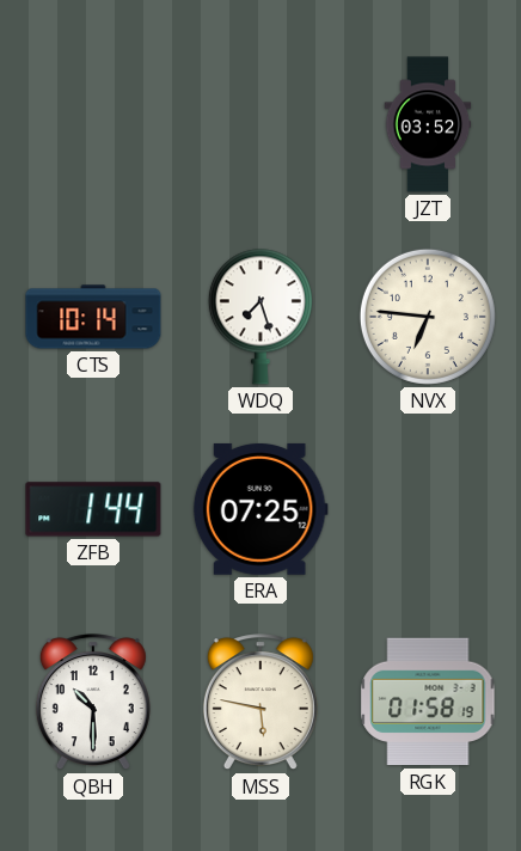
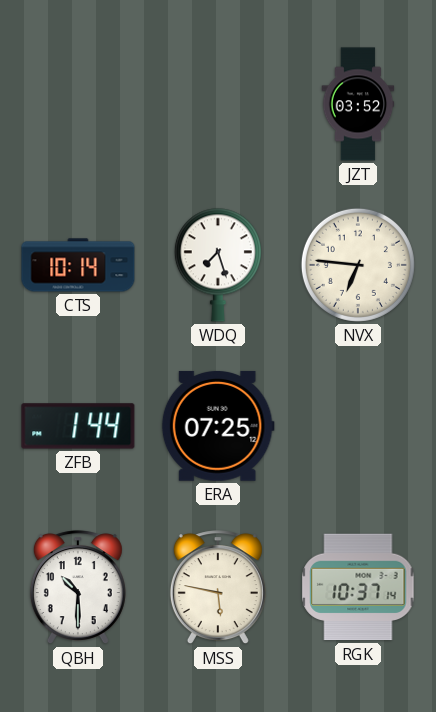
RGK: 01:58 -> 10:37
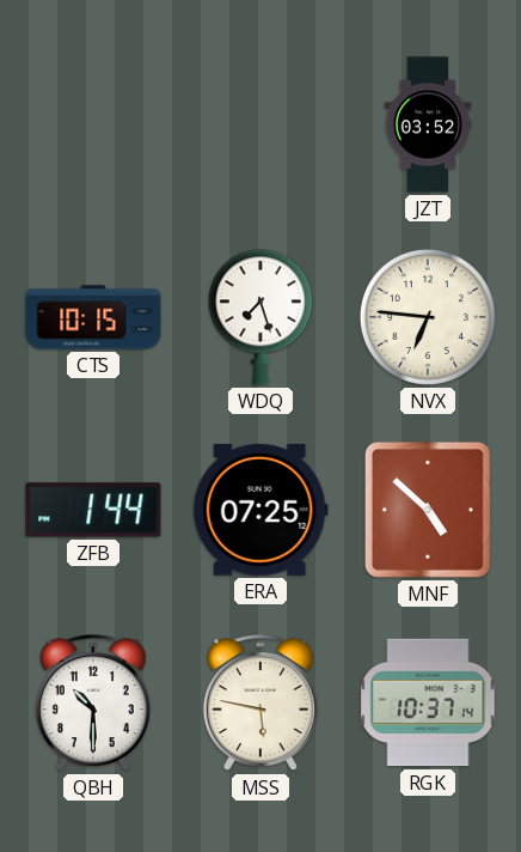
CTS: 10:14 -> 10:15
MNF: none -> 4:52
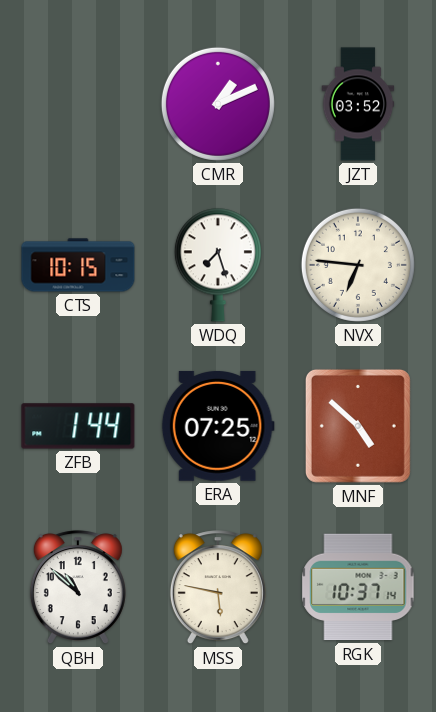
CMR: none -> 1:11
QBH: 10:30 -> 10:52
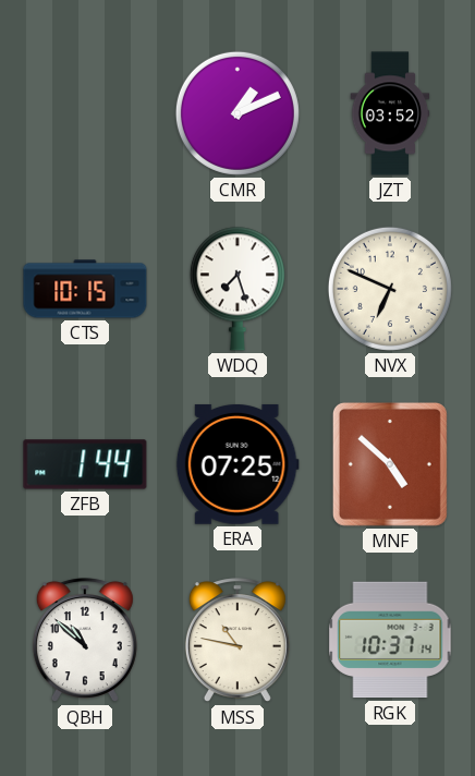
NVX: 6:46 -> 6:49
MSS: 5:47 -> 10:47
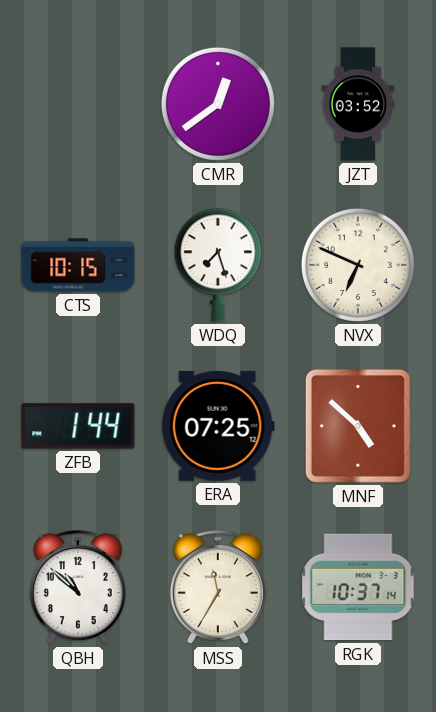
CMR: 1:11 -> 12:39
MSS: 10:47 -> 11:35
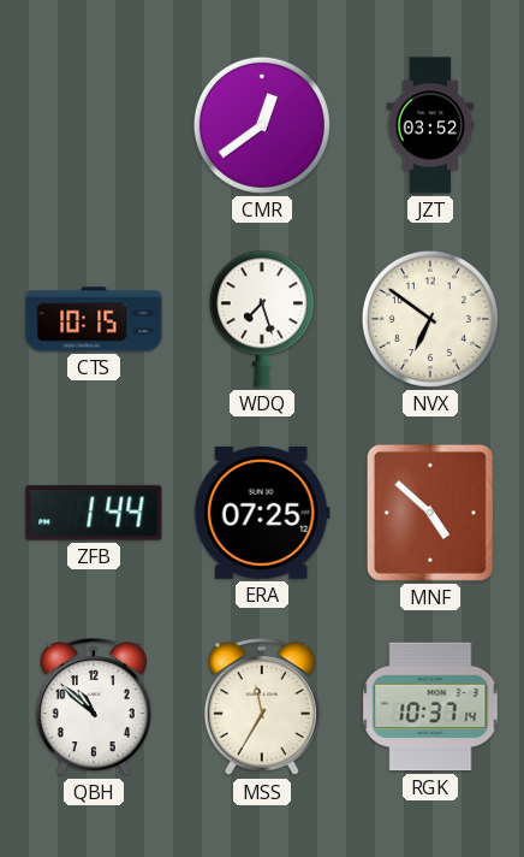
NVX: 6:49 -> 6:51
